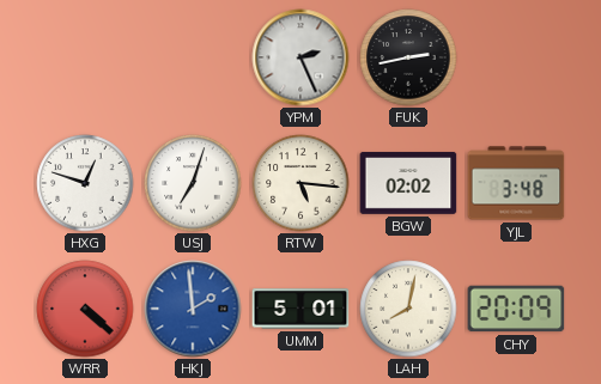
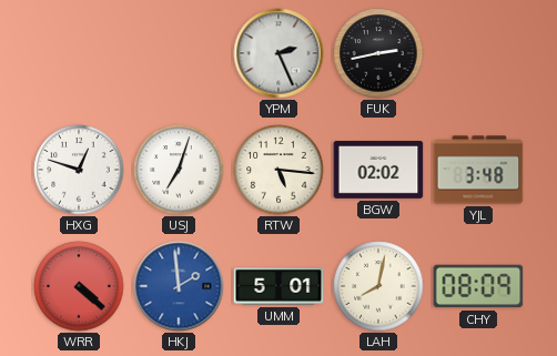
CHY: 20:09 -> 08:09
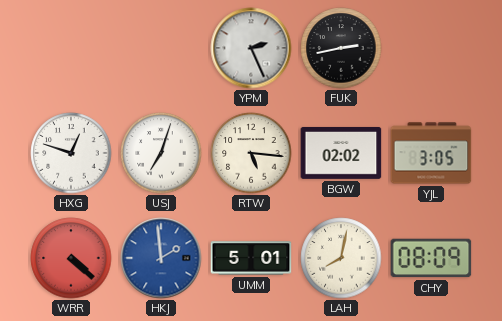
YJL: 3:48 -> 3:05
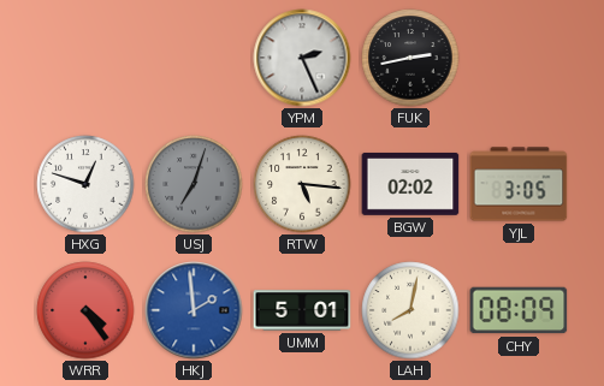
USJ dial: white -> grey
WRR: 4:22 -> 4:24
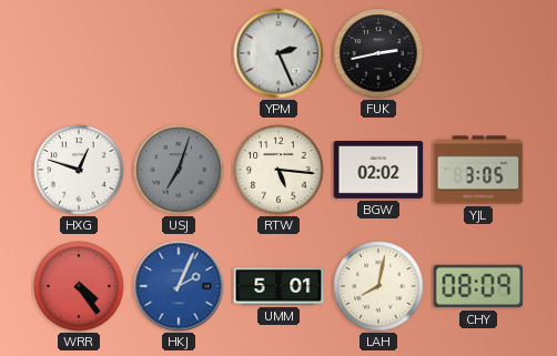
HKJ: 1:59 -> 2:04
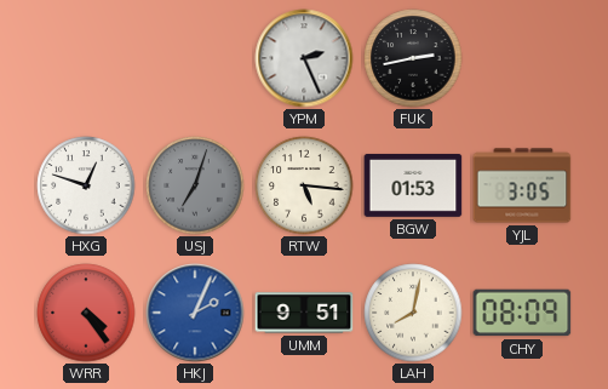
BGW: 02:02 -> 01:53
UMM: 5:01 -> 9:51
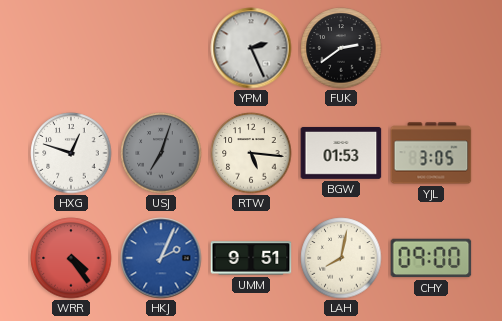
FUK: 2:43 -> 2:39
CHY: 08:09 -> 09:00
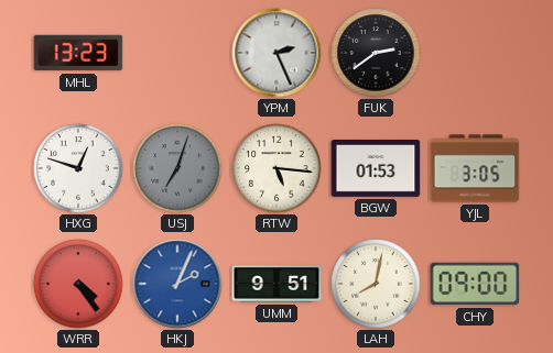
MHL: none -> 13:23
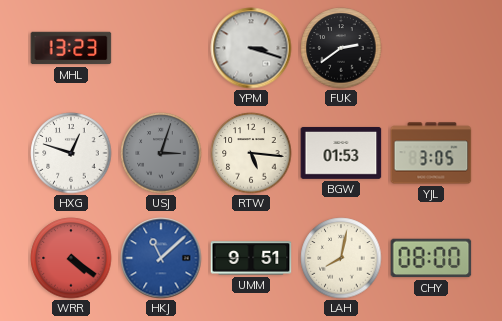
YPM: 2:26 -> 3:18
USJ: 7:03 -> 3:03
WRR: 4:24 -> 4:21
HKJ: 2:04 -> 11:08
CHY: 09:00 -> 08:00
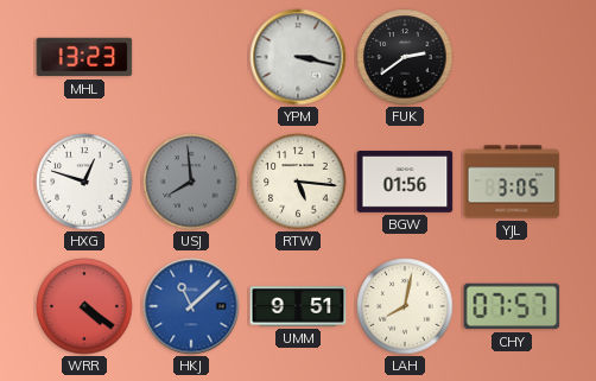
YPM: 3:18 -> 3:17
USJ: 3:03 -> 7:59
BGW: 01:53 -> 01:56
CHY: 08:00 -> 07:57
